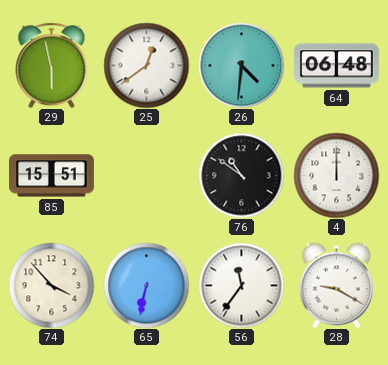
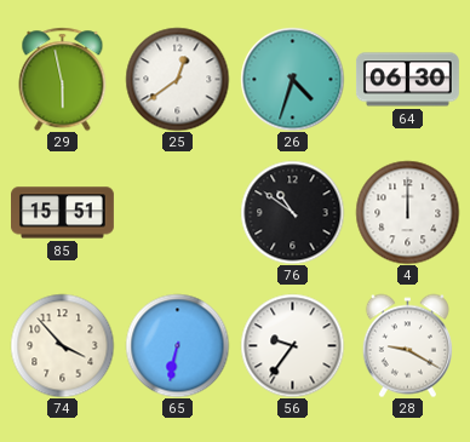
26: 4:31 -> 4:33
64: 06:48 -> 06:30
56: 11:36 -> 9:36
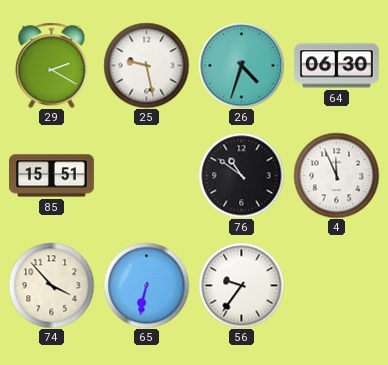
29: 5:58 -> 2:20
25: 12:39 -> 9:28
4: 12:00 -> 11:56
28: 9:20 -> none
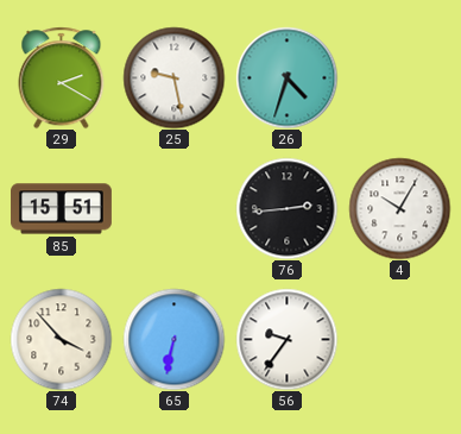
64: 06:30 -> none
76: 10:51 -> 2:44
4: 11:56 -> 10:05
